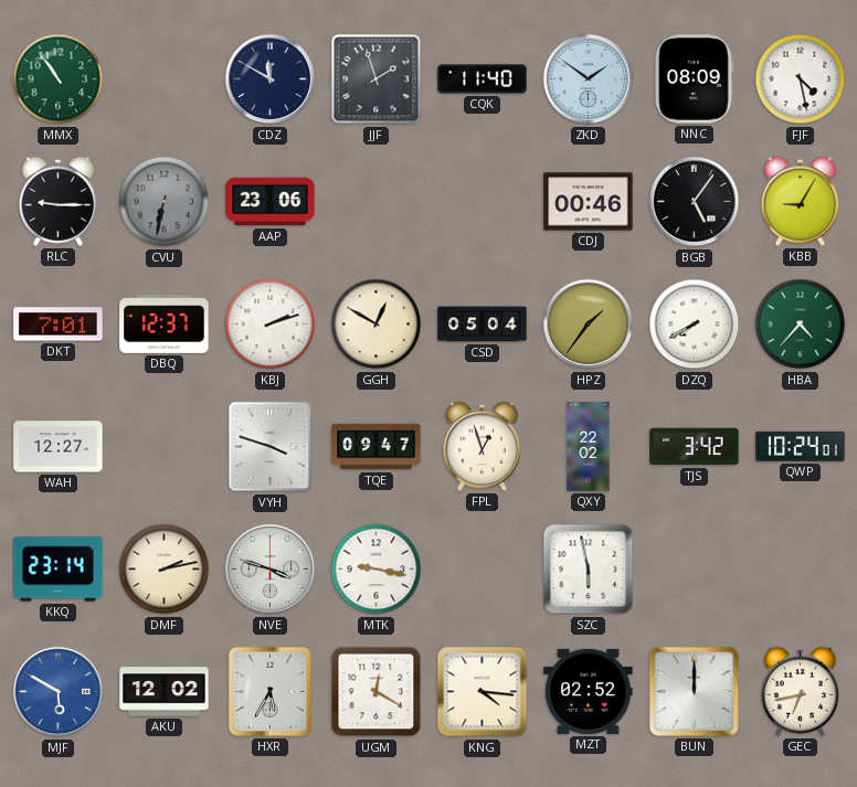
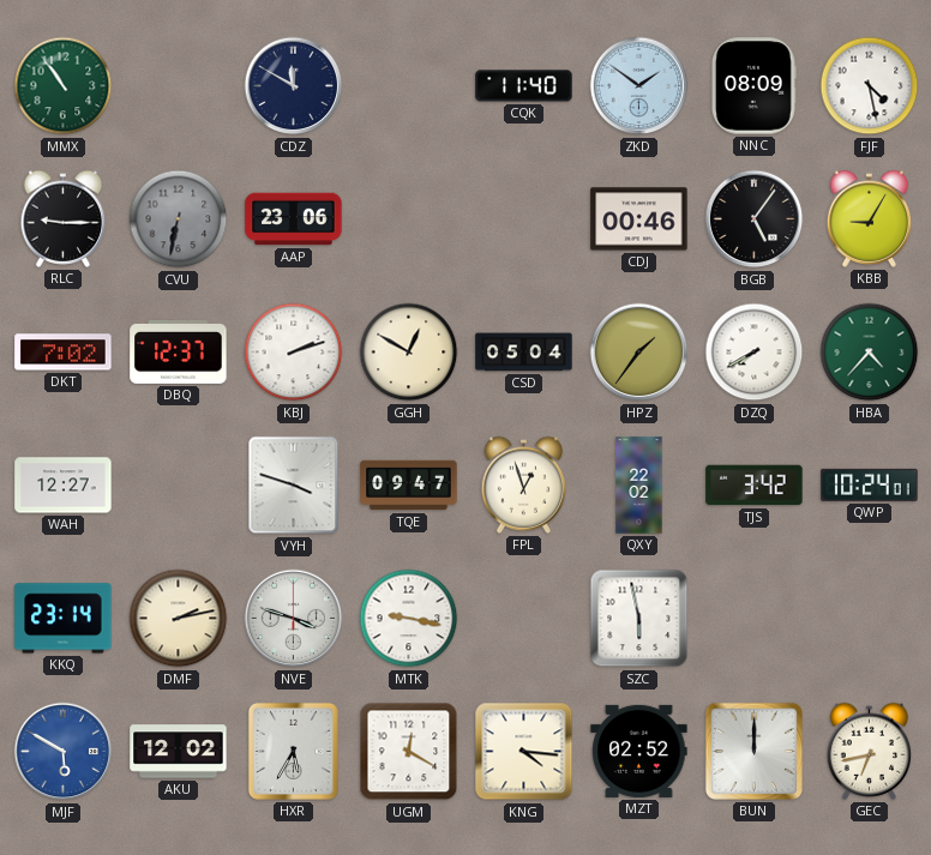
JJF: 1:57 -> none
DKT: 7:01 -> 7:02
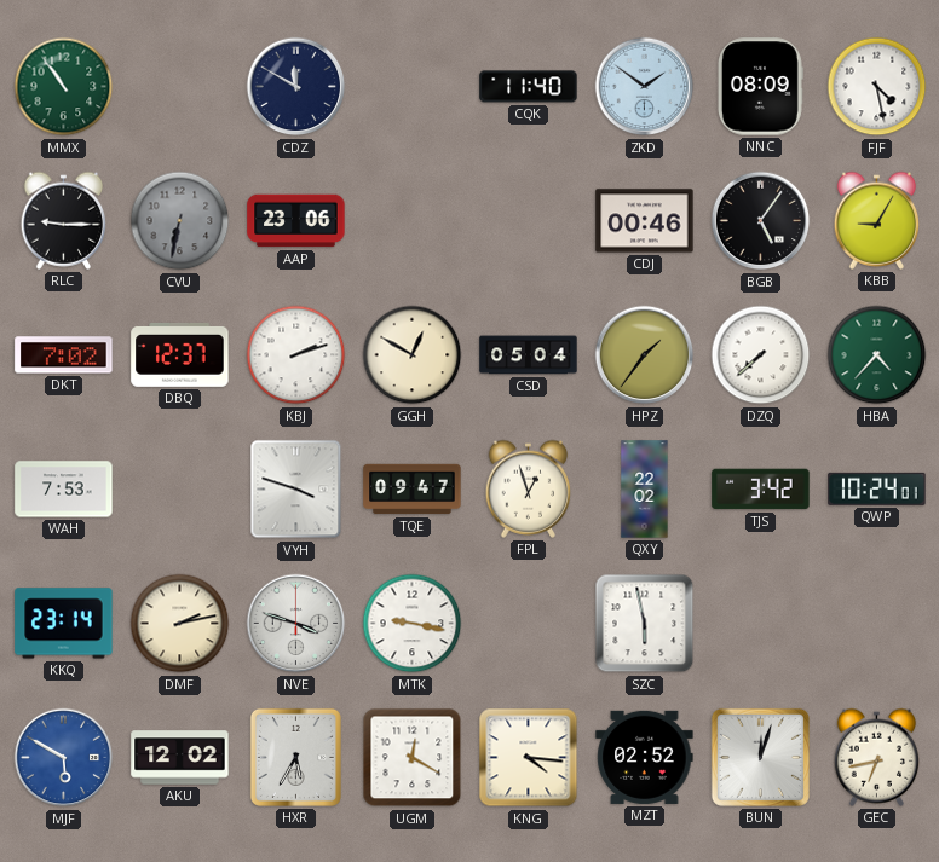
DZQ: 7:40 -> 7:38
WAH: 12:27 -> 7:53
BUN: 12:00 -> 12:03
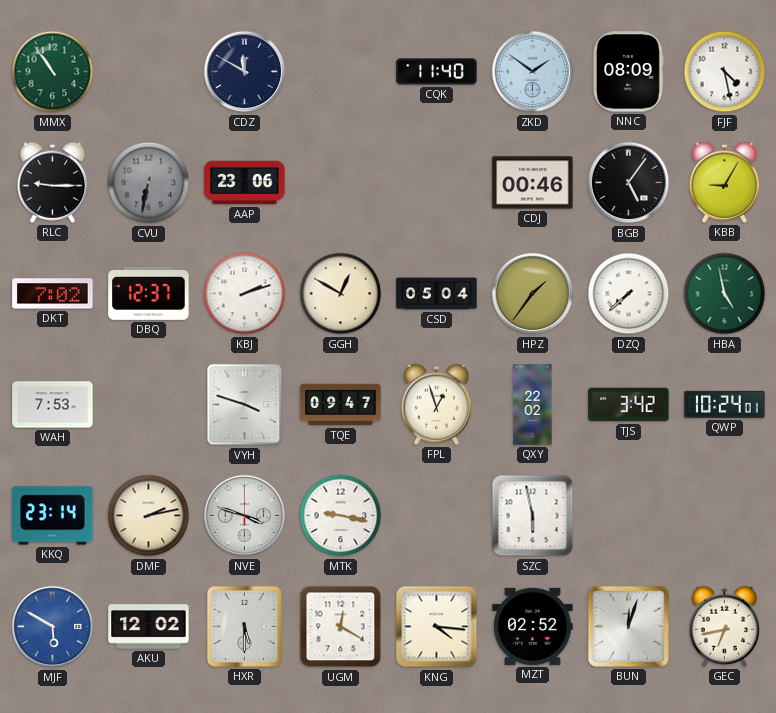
HBA: 4:37 -> 4:58
HXR: 5:35 -> 5:30
